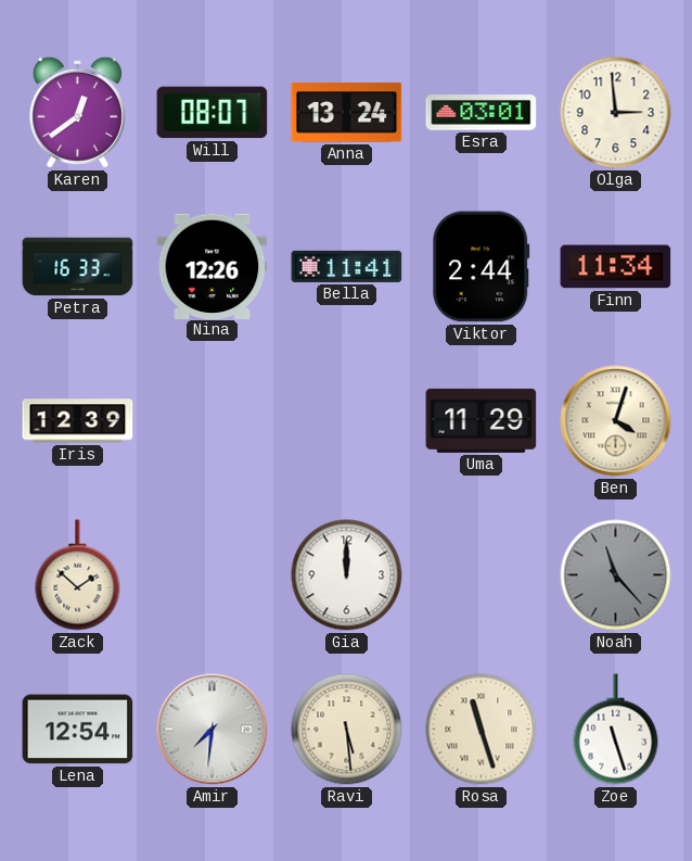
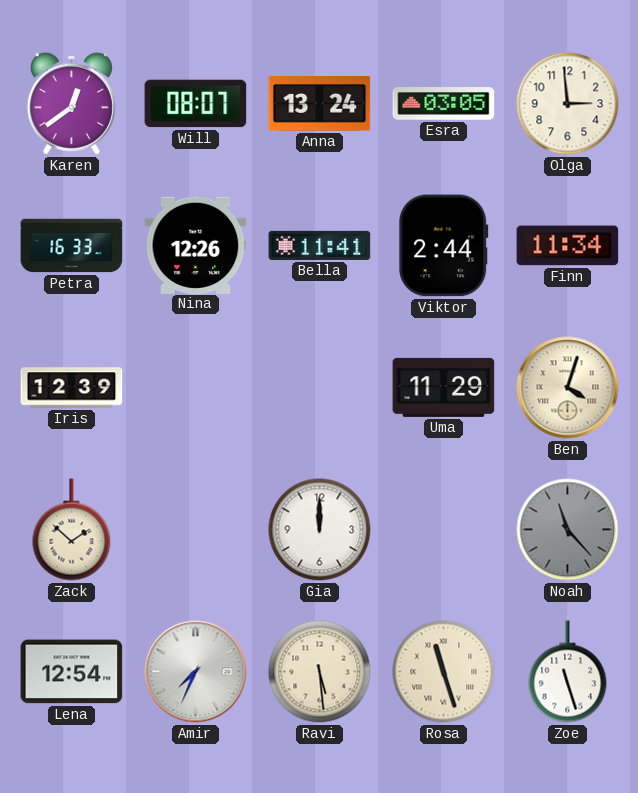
Esra: 03:01 -> 03:05
Amir: 7:31 -> 7:34
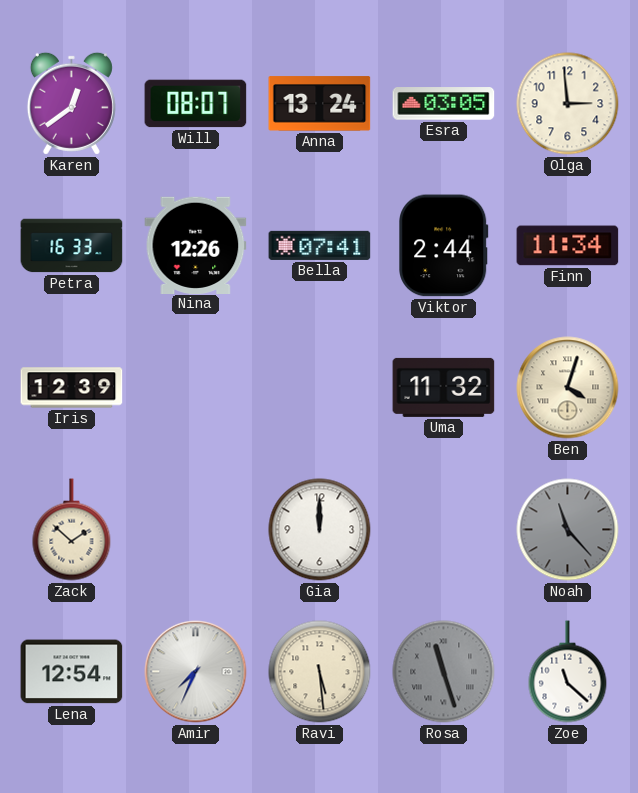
Bella: 11:41 -> 07:41
Uma: 11:29 -> 11:32
Rosa dial: cream -> grey
Zoe: 11:27 -> 11:22
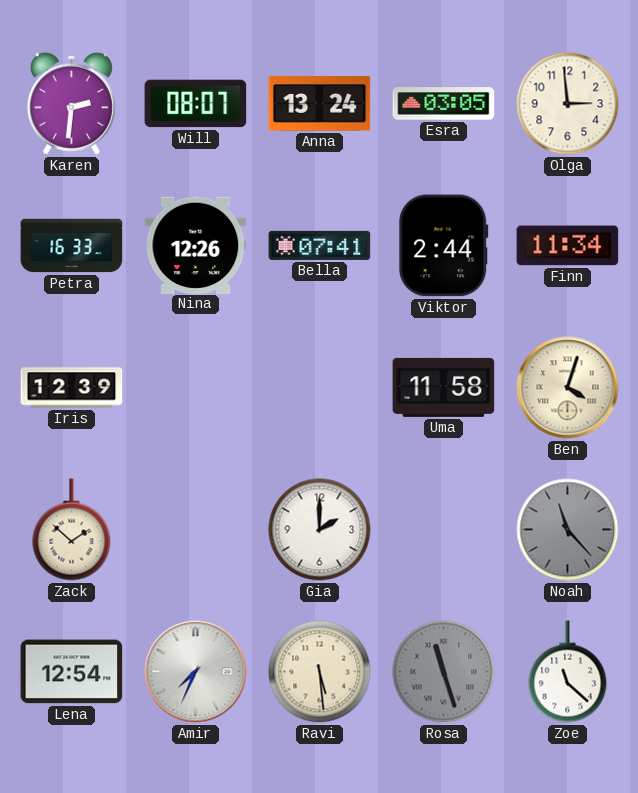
Karen: 12:39 -> 2:31
Uma: 11:32 -> 11:58
Gia: 12:00 -> 2:00
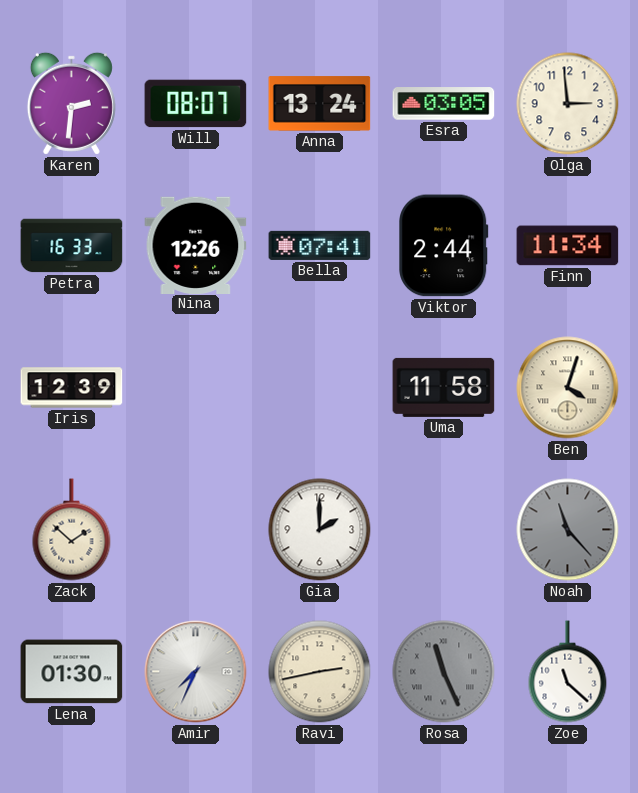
Lena: 12:54 -> 01:30
Ravi: 5:29 -> 2:43
Rosa: 11:27 -> 11:26
